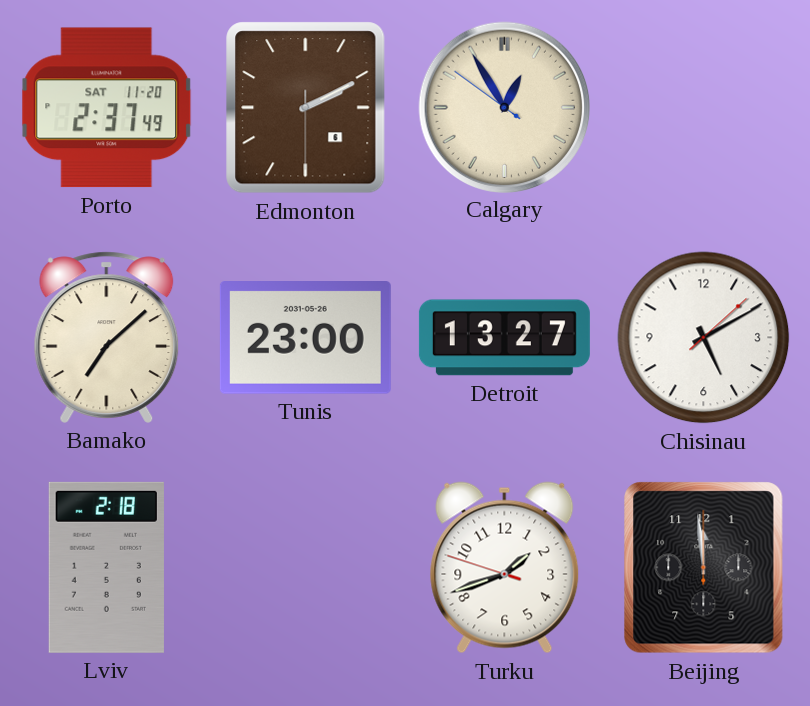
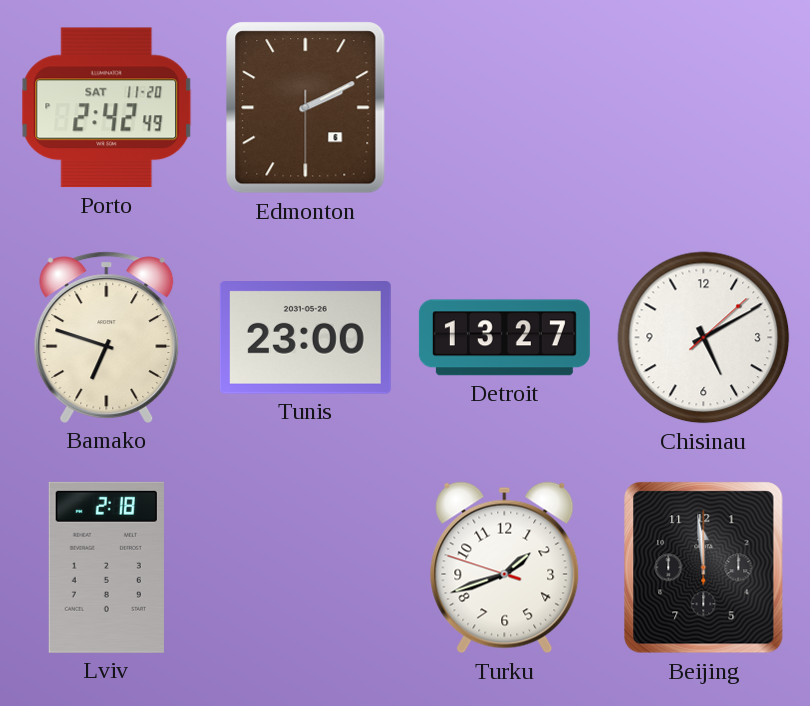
Porto: 2:37 -> 2:42
Calgary: 12:54 -> none
Bamako: 7:08 -> 6:48
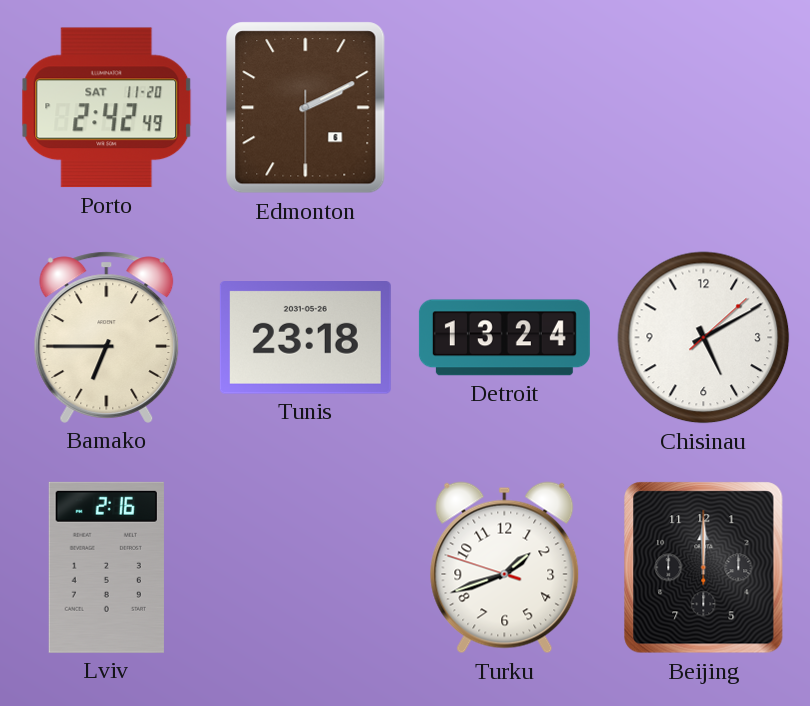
Bamako: 6:48 -> 6:45
Tunis: 23:00 -> 23:18
Detroit: 13:27 -> 13:24
Lviv: 2:18 -> 2:16
Beijing: 11:59 -> 12:00
